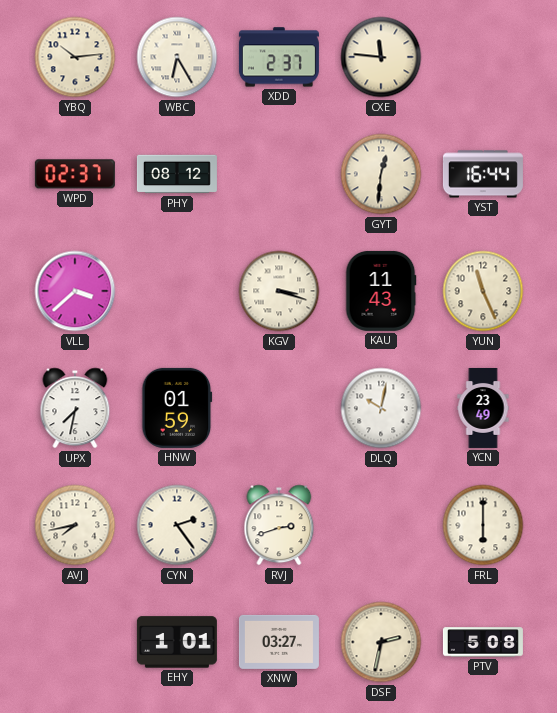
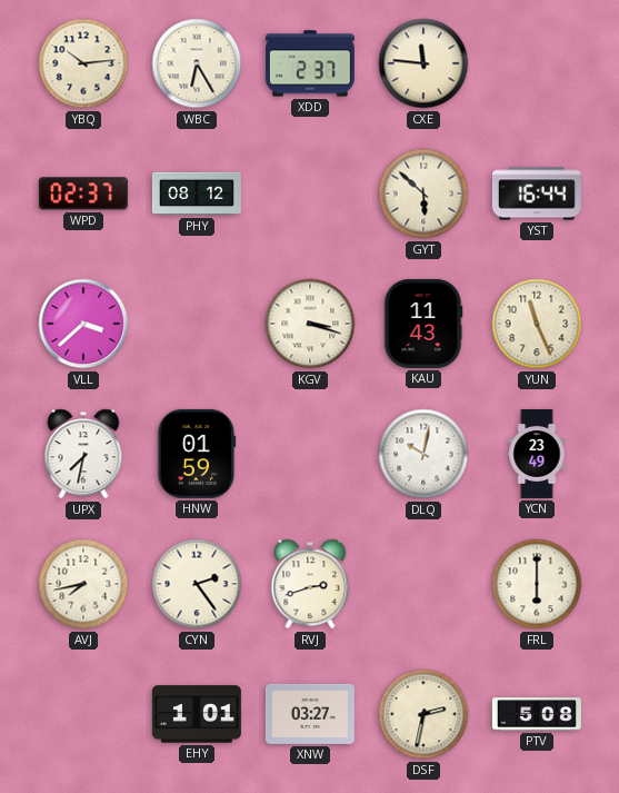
GYT: 12:31 -> 5:52
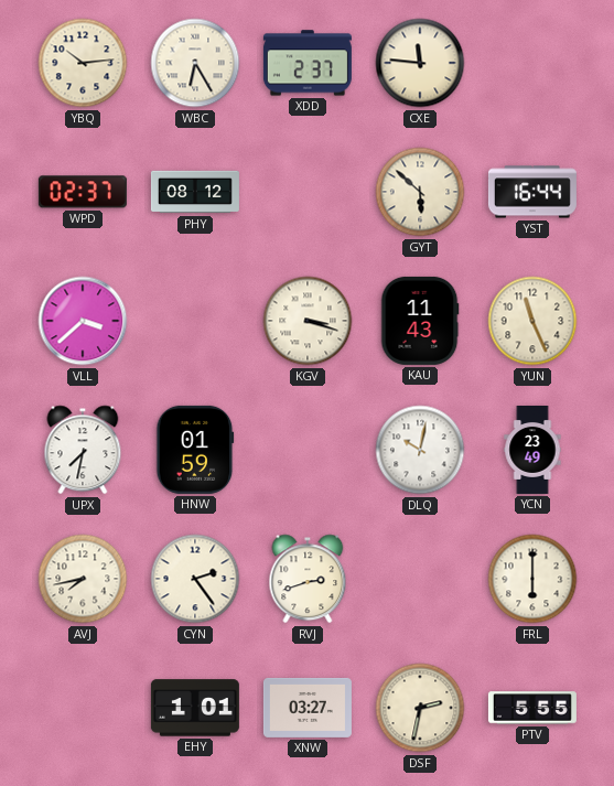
PTV: 5:08 -> 5:55
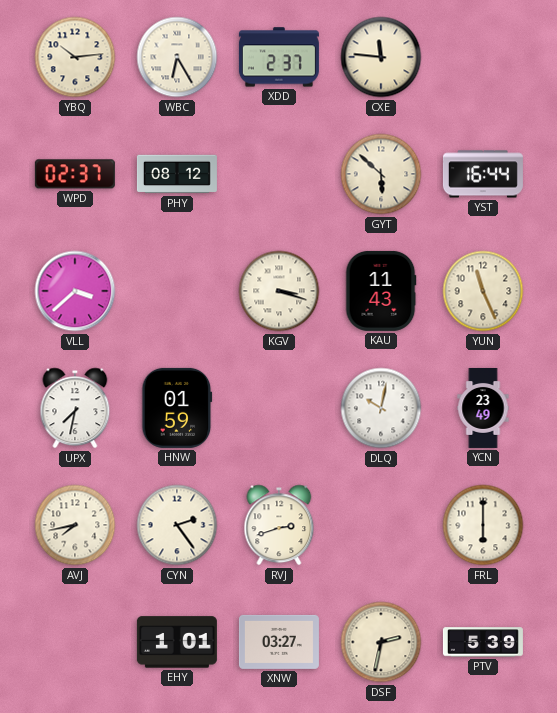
PTV: 5:55 -> 5:39
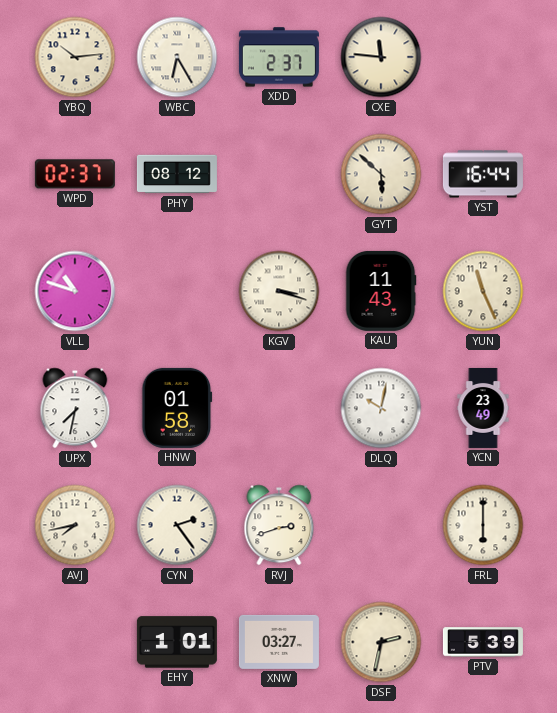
VLL: 3:38 -> 10:48
HNW: 01:59 -> 01:58
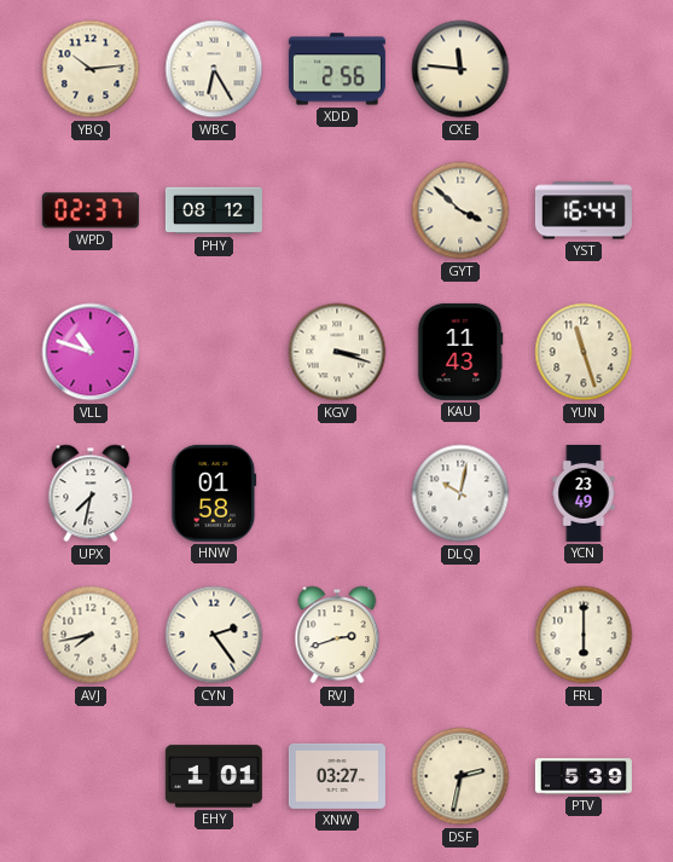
XDD: 2:37 -> 2:56
GYT: 5:52 -> 3:52
YUN: 11:26 -> 11:27
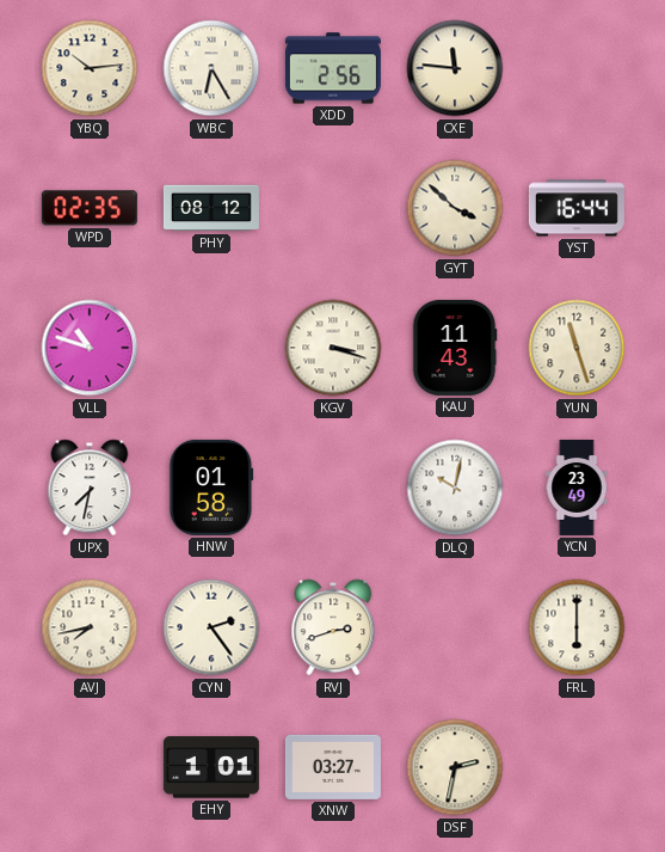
WPD: 02:37 -> 02:35
PTV: 5:39 -> none
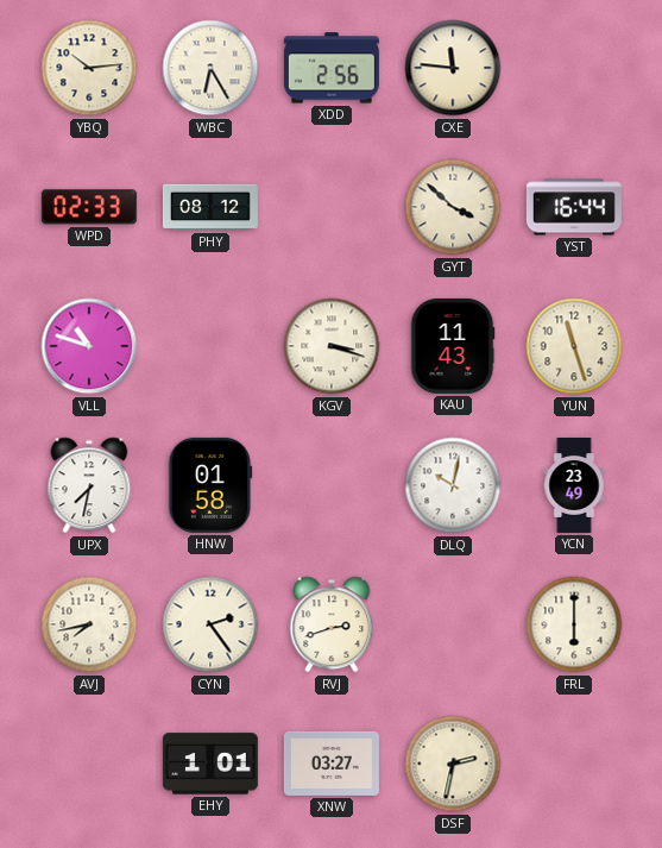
WPD: 02:35 -> 02:33
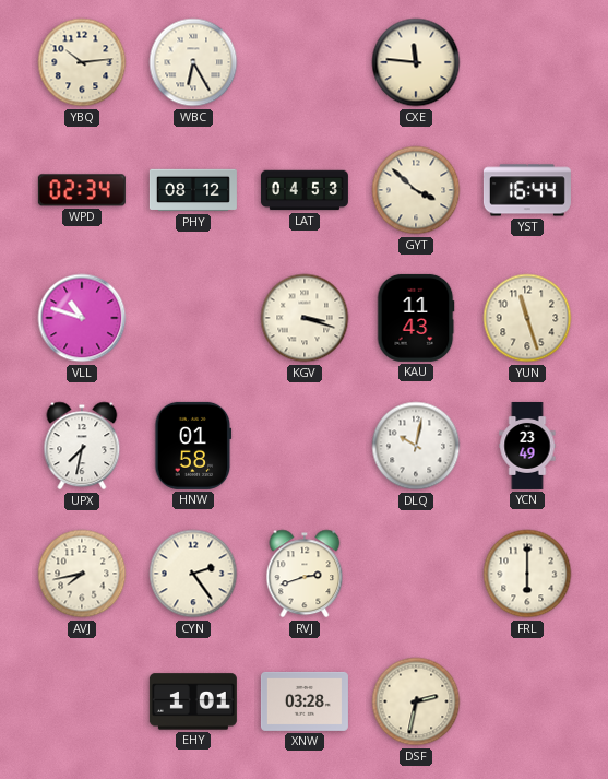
XDD: 2:56 -> none
WPD: 02:33 -> 02:34
LAT: none -> 04:53
XNW: 03:27 -> 03:28
